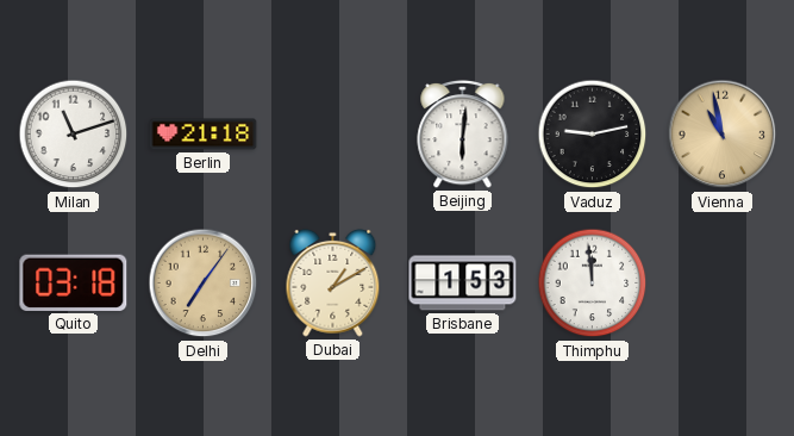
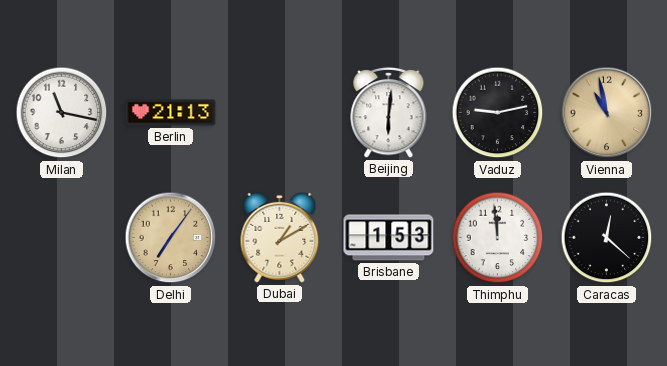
Milan: 11:12 -> 11:17
Berlin: 21:18 -> 21:13
Quito: 03:18 -> none
Caracas: none -> 12:22
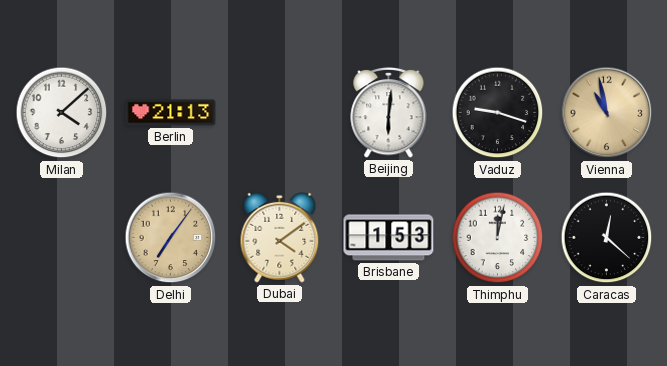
Milan: 11:17 -> 4:08
Vaduz: 9:13 -> 9:18
Dubai: 1:10 -> 4:09
Thimphu: 11:59 -> 12:02
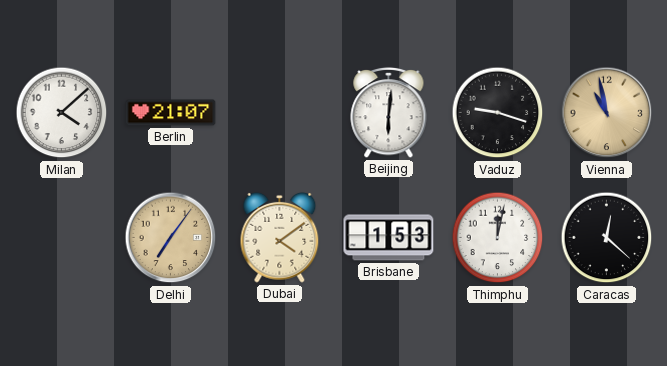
Berlin: 21:13 -> 21:07
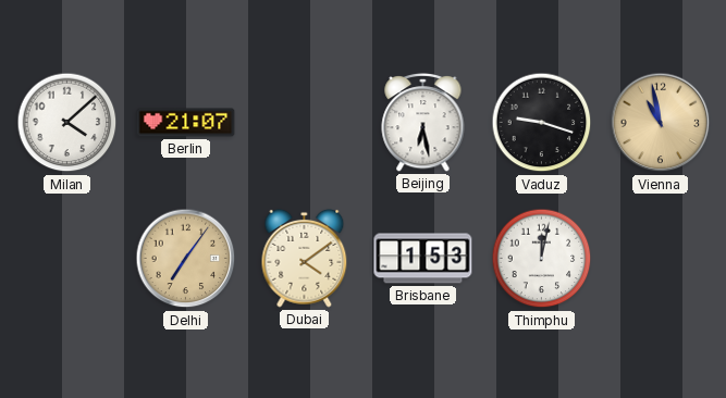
Beijing: 6:01 -> 6:28
Caracas: 12:22 -> none
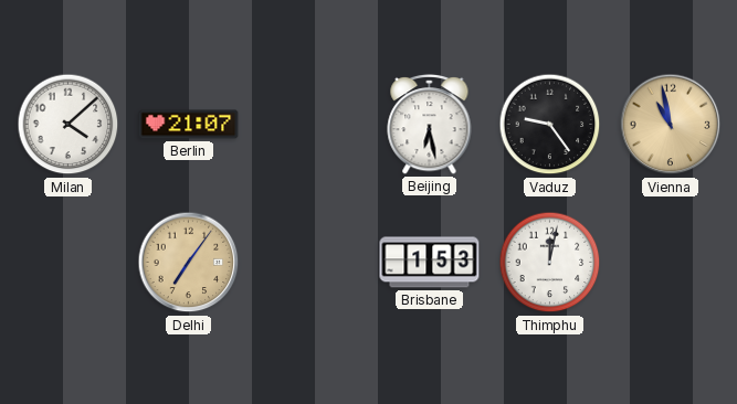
Vaduz: 9:18 -> 9:24
Dubai: 4:09 -> none
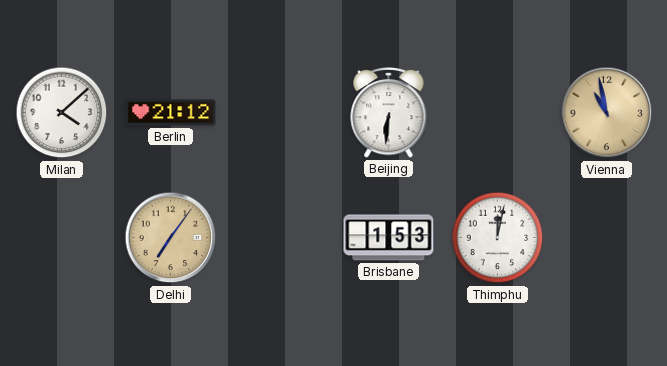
Berlin: 21:07 -> 21:12
Beijing: 6:28 -> 6:31
Vaduz: 9:24 -> none
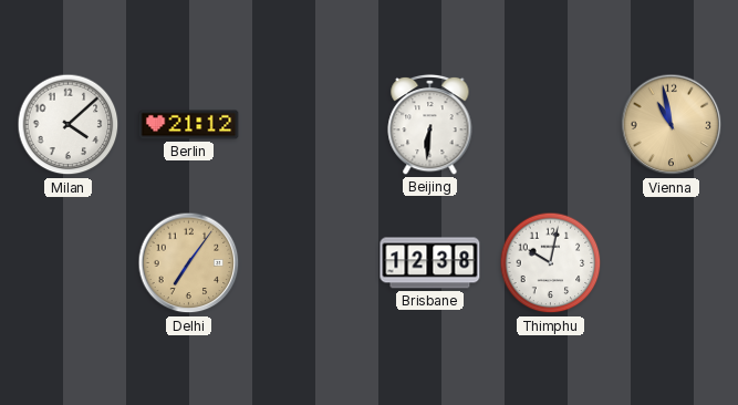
Brisbane: 1:53 -> 12:38
Thimphu: 12:02 -> 10:02
